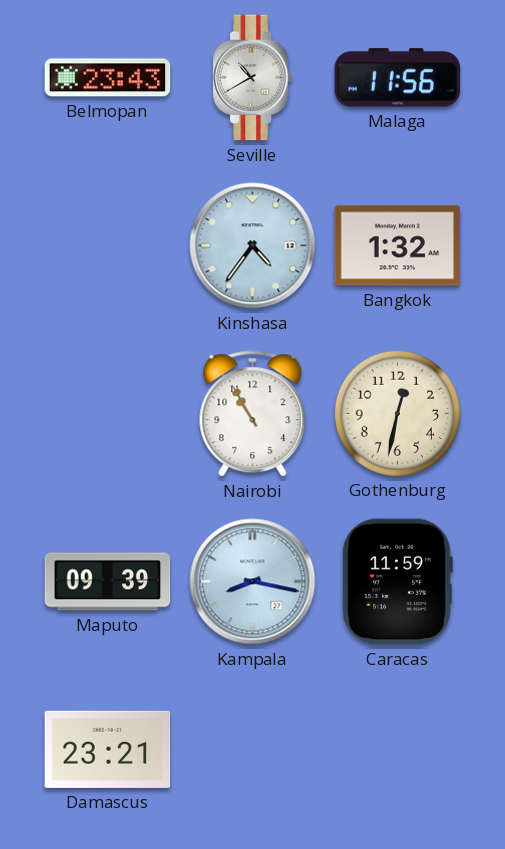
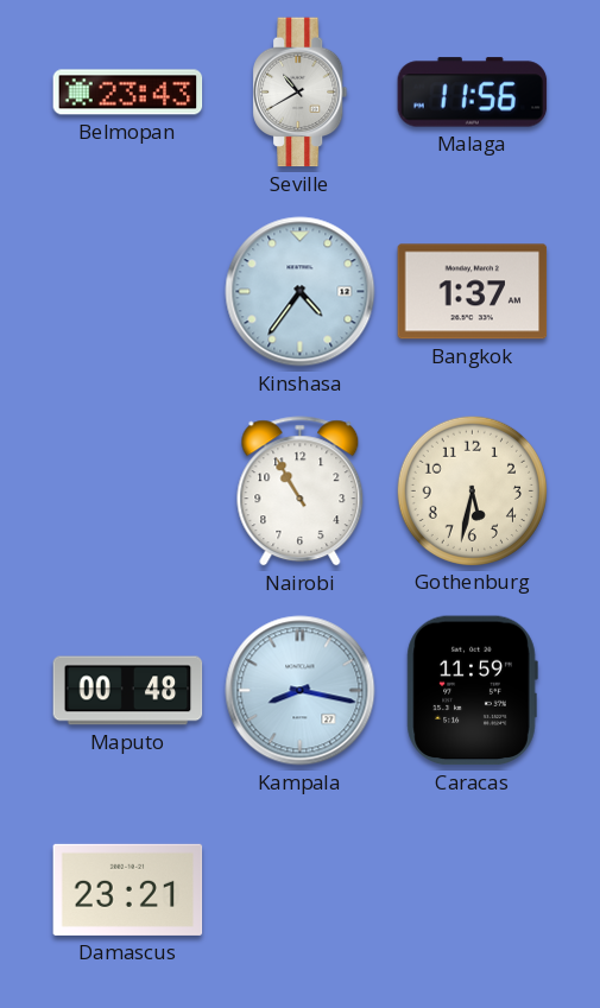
Bangkok: 1:32 -> 1:37
Gothenburg: 12:32 -> 5:32
Maputo: 09:39 -> 00:48
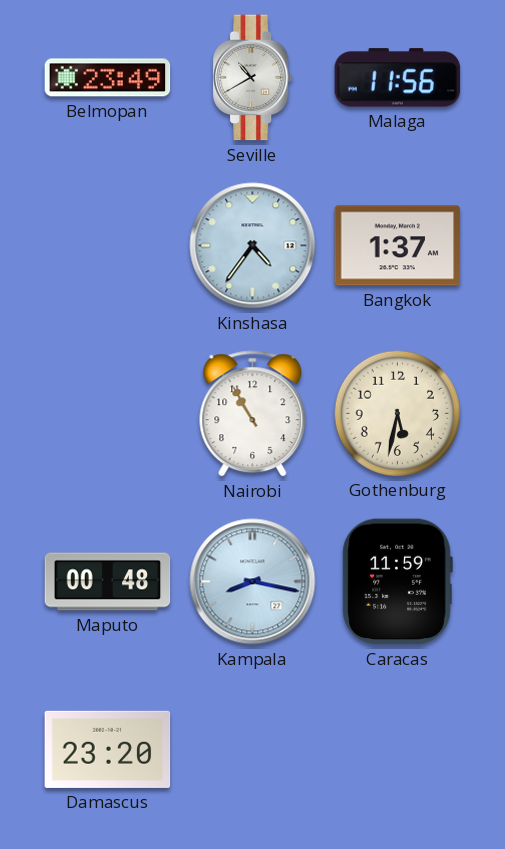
Belmopan: 23:43 -> 23:49
Damascus: 23:21 -> 23:20
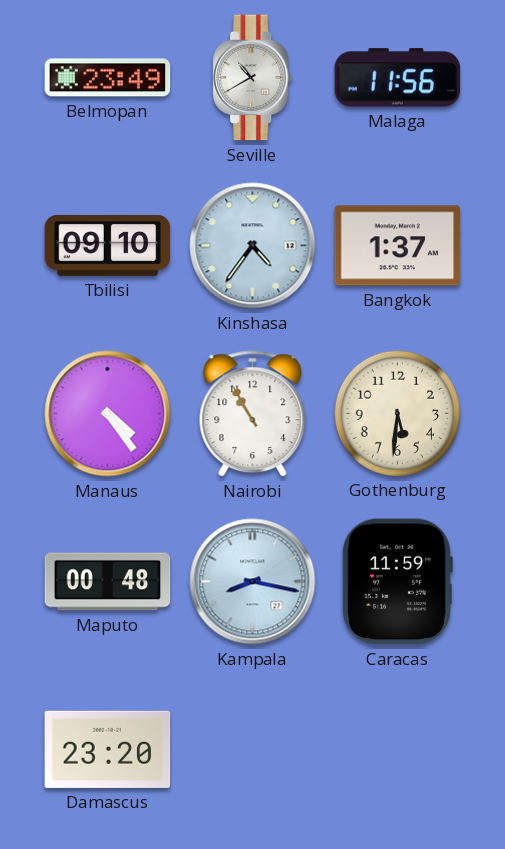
Tbilisi: none -> 09:10
Manaus: none -> 4:24
Gothenburg: 5:32 -> 5:31
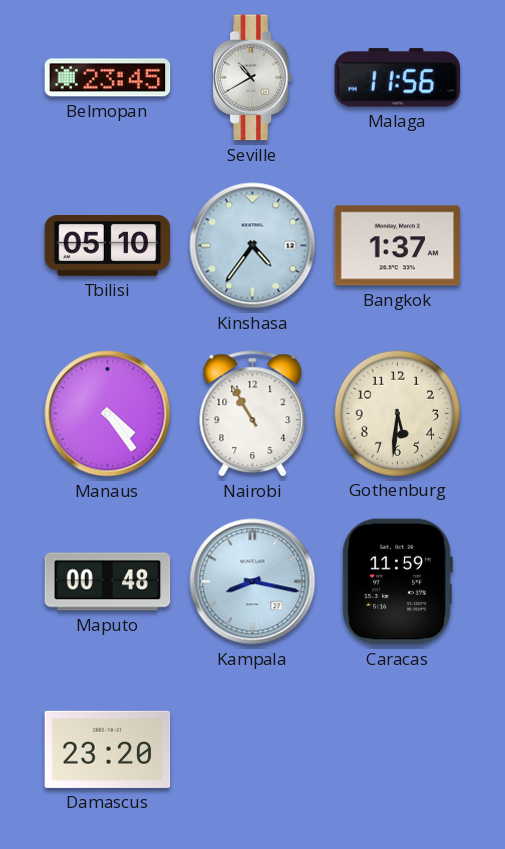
Belmopan: 23:49 -> 23:45
Tbilisi: 09:10 -> 05:10
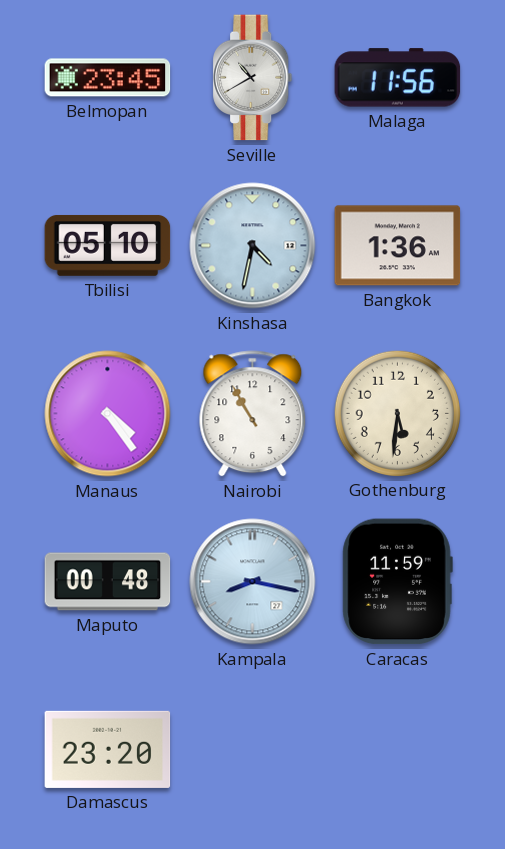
Kinshasa: 4:36 -> 4:32
Bangkok: 1:37 -> 1:36
